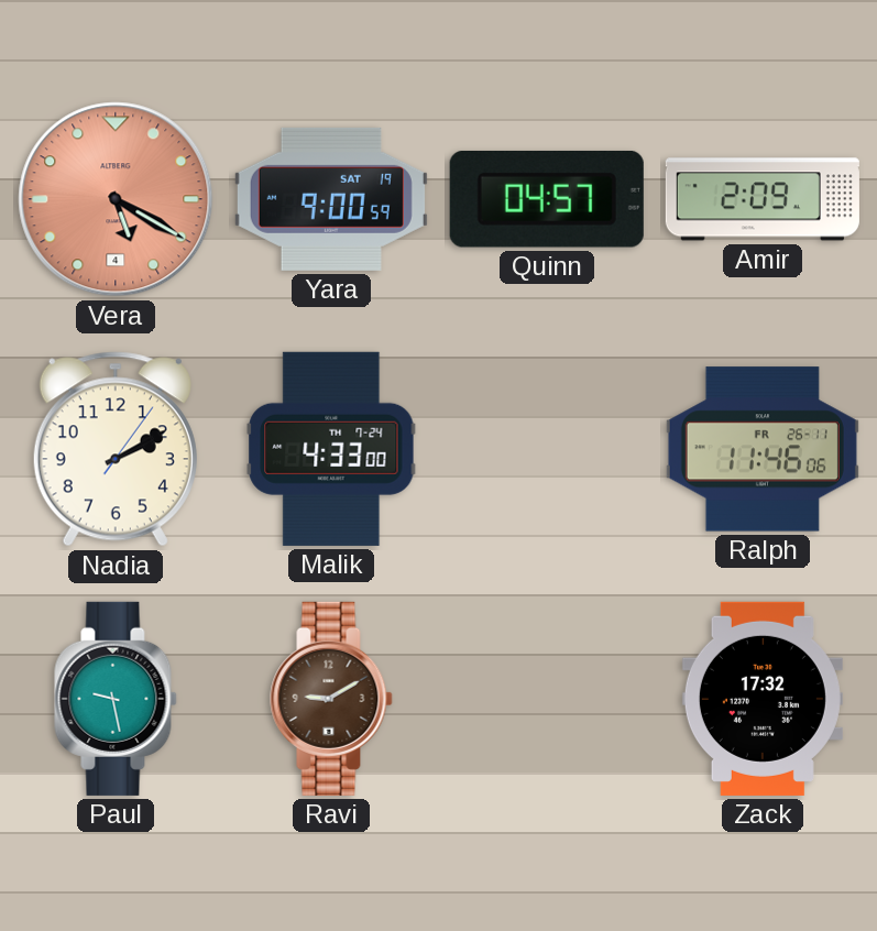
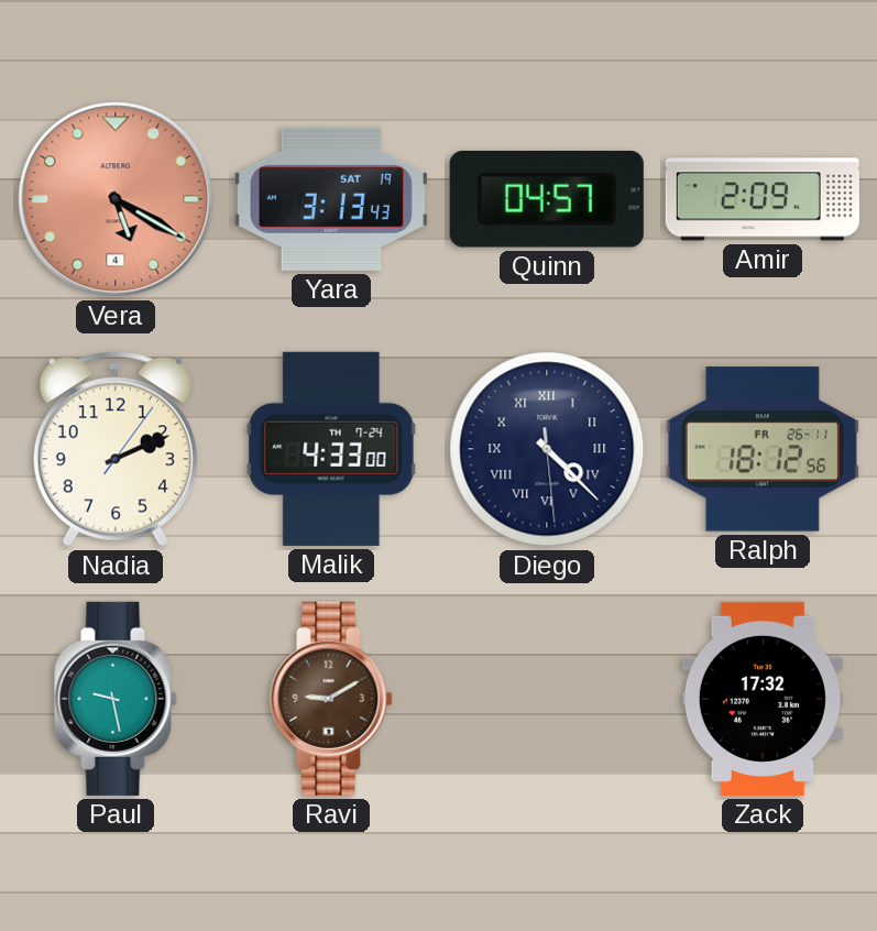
Yara: 9:00 -> 3:13
Nadia: 2:10 -> 2:11
Diego: none -> 4:22
Ralph: 11:46 -> 18:12
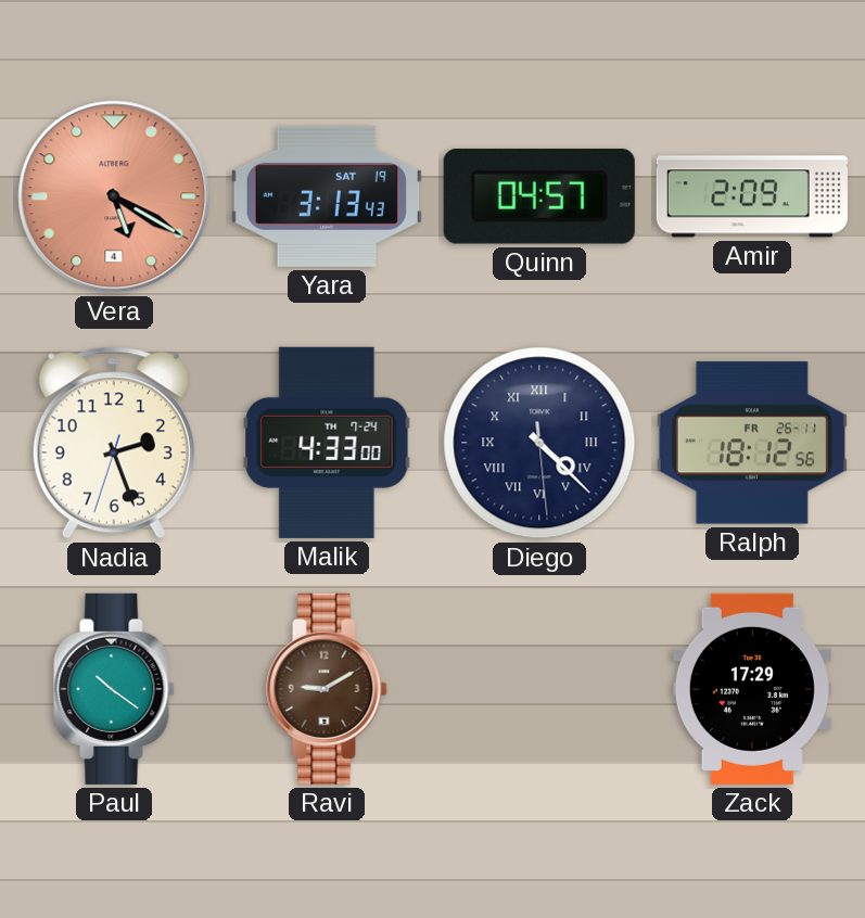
Nadia: 2:11 -> 2:26
Paul: 9:28 -> 10:21
Zack: 17:32 -> 17:29
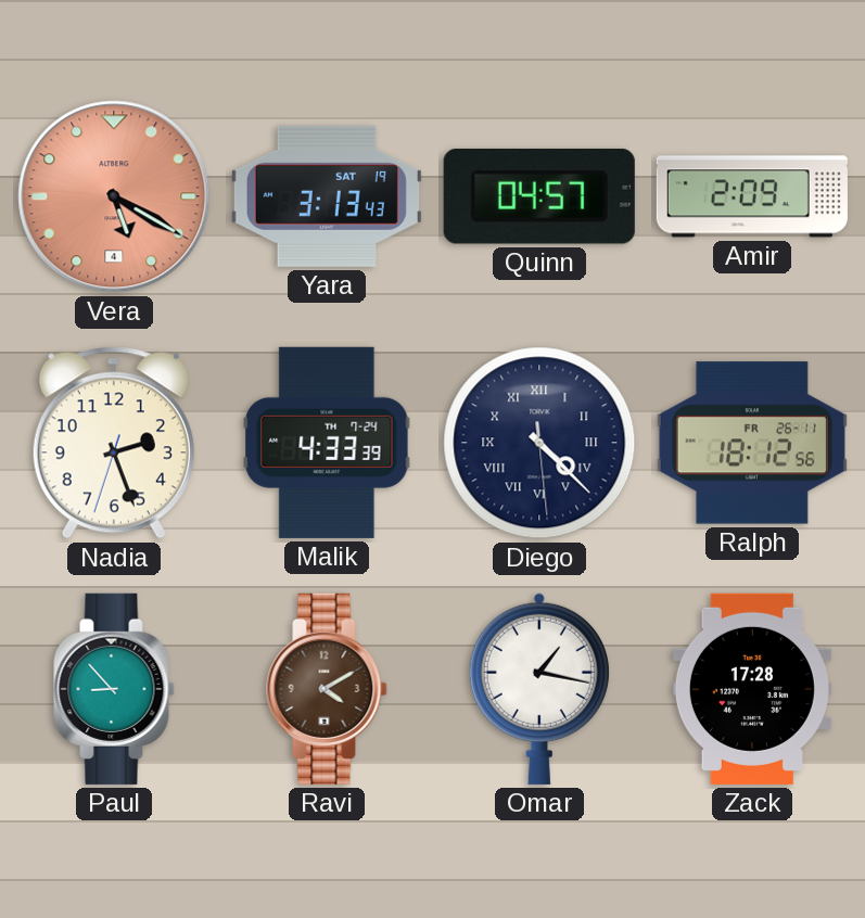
Malik: 4:33:00 -> 4:33:39
Paul: 10:21 -> 8:53
Ravi: 9:10 -> 4:10
Omar: none -> 1:17
Zack: 17:29 -> 17:28
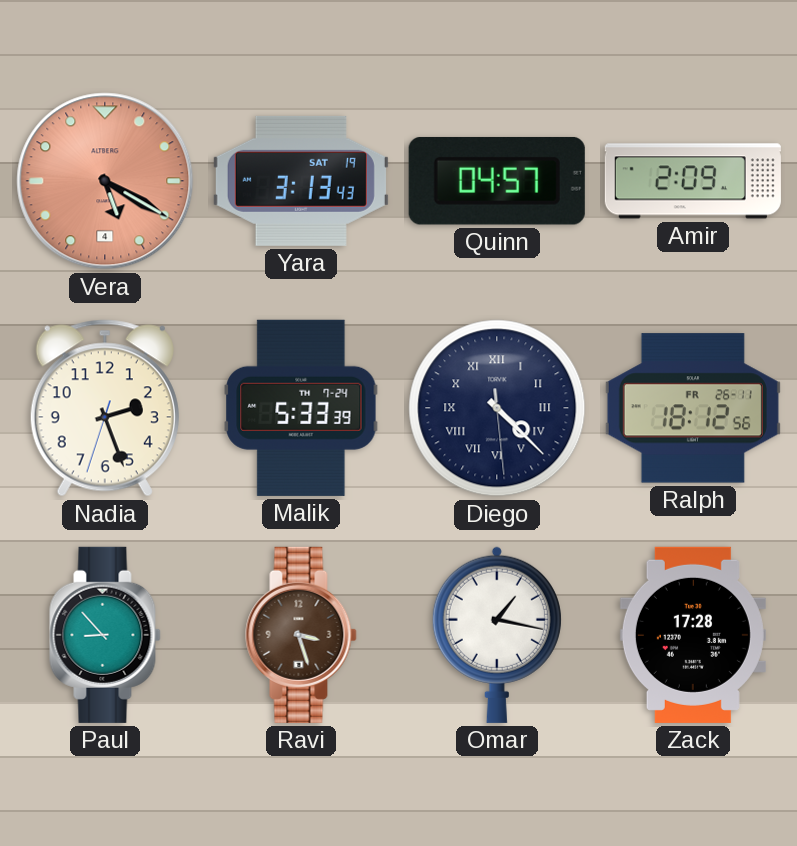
Malik: 4:33 -> 5:33
Ravi: 4:10 -> 3:27
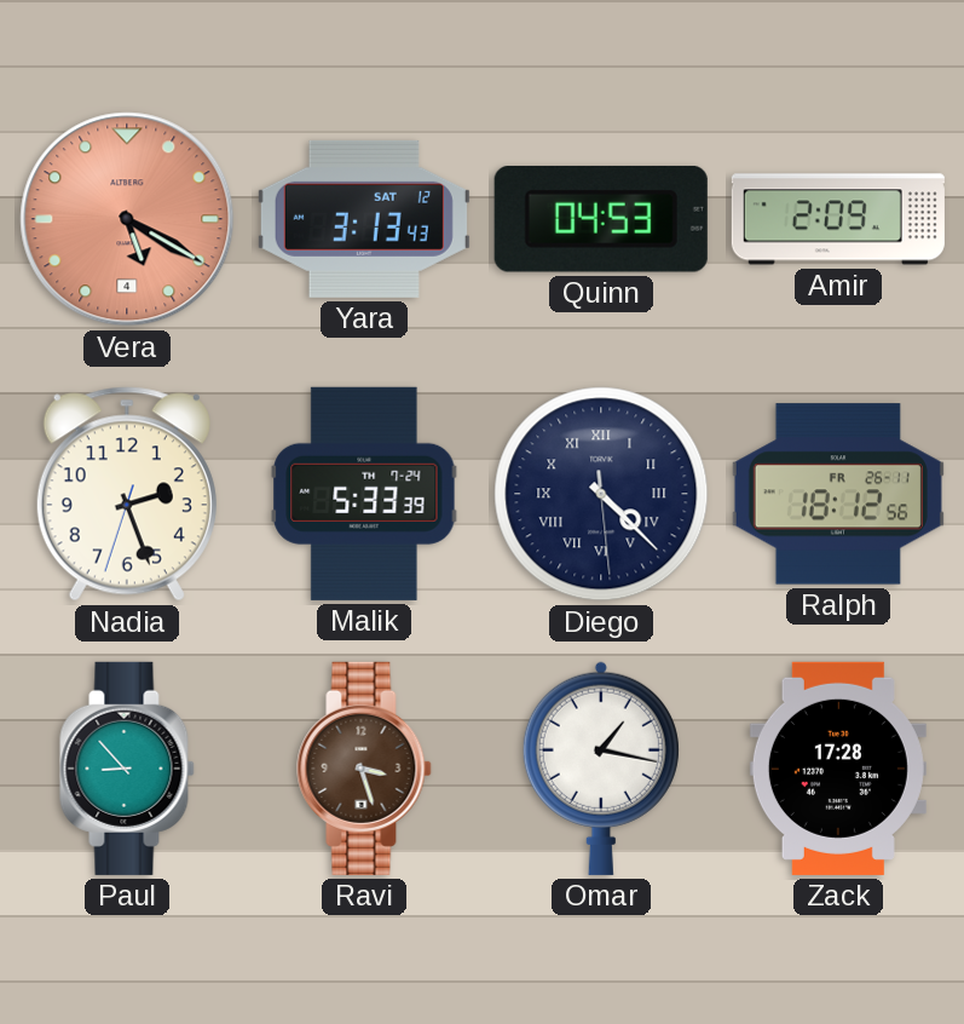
Yara date: SAT 19 -> SAT 12
Quinn: 04:57 -> 04:53
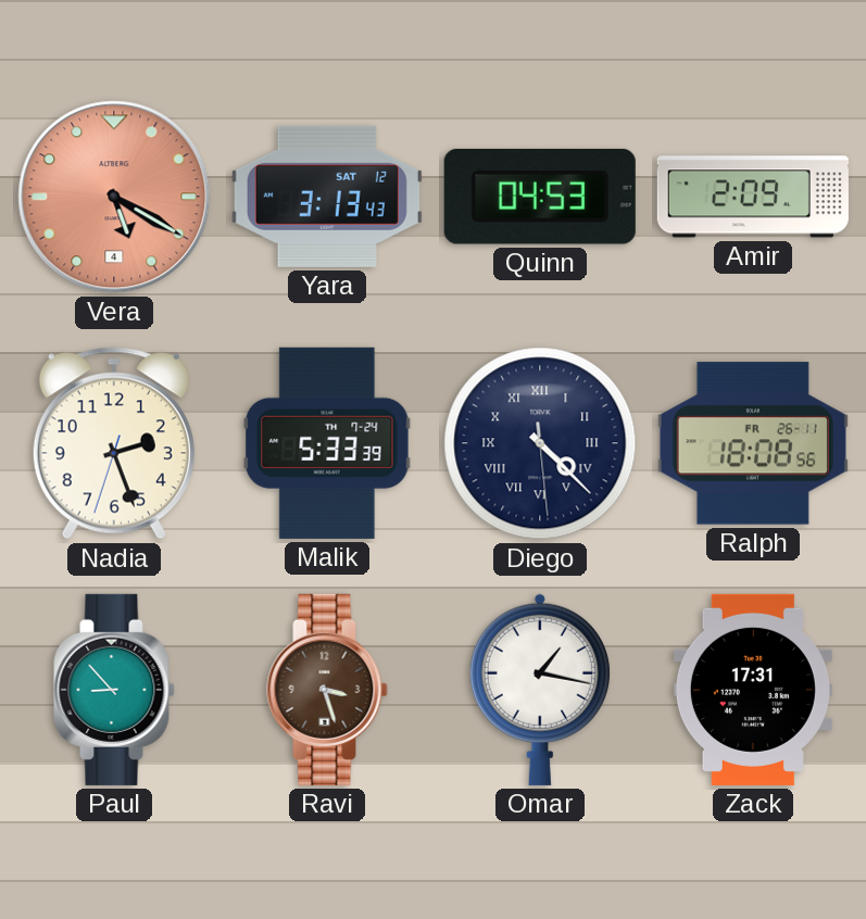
Ralph: 18:12 -> 18:08
Zack: 17:28 -> 17:31
